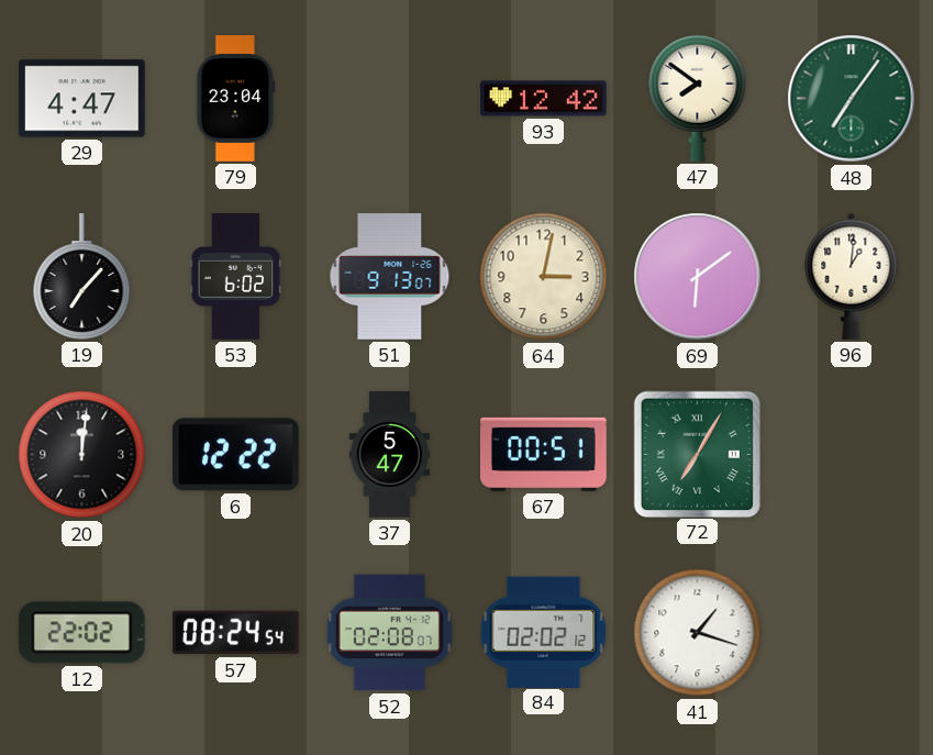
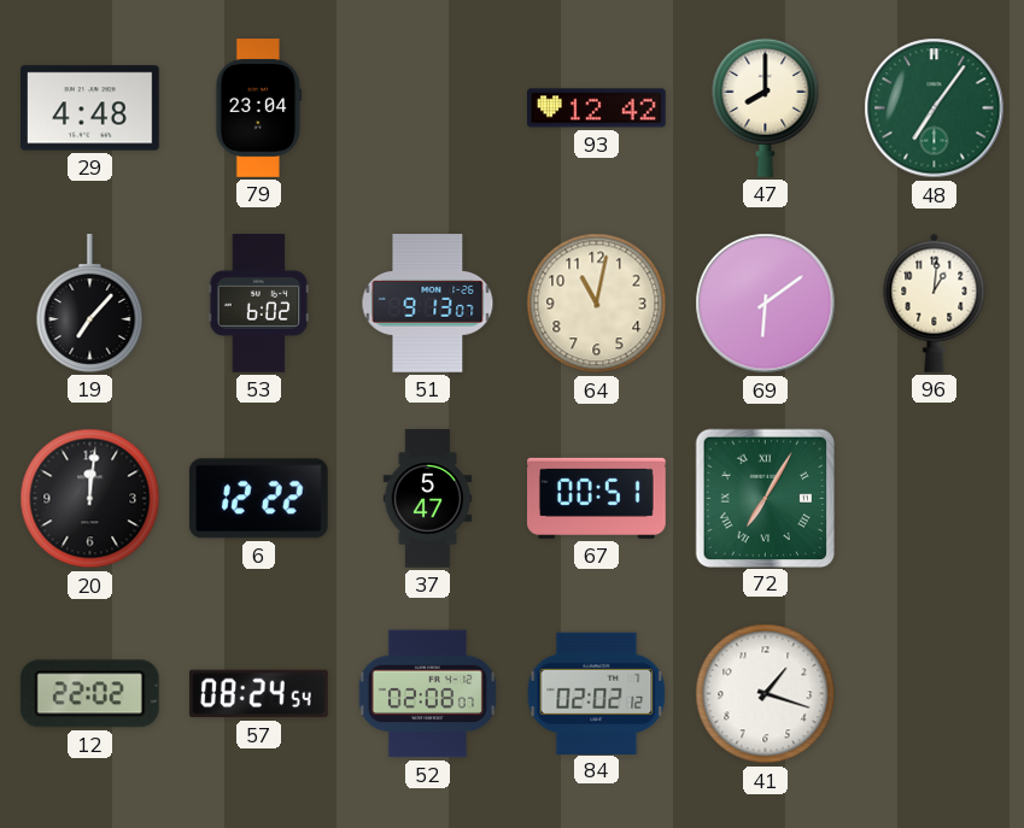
29: 4:47 -> 4:48
47: 7:51 -> 8:00
64: 3:02 -> 11:02
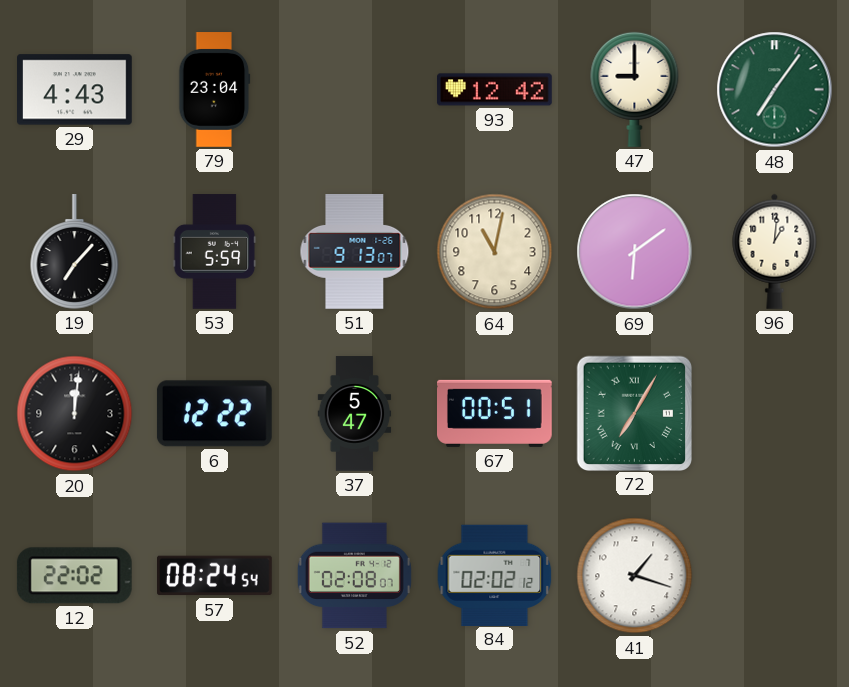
29: 4:48 -> 4:43
47: 8:00 -> 9:00
53: 6:02 -> 5:59
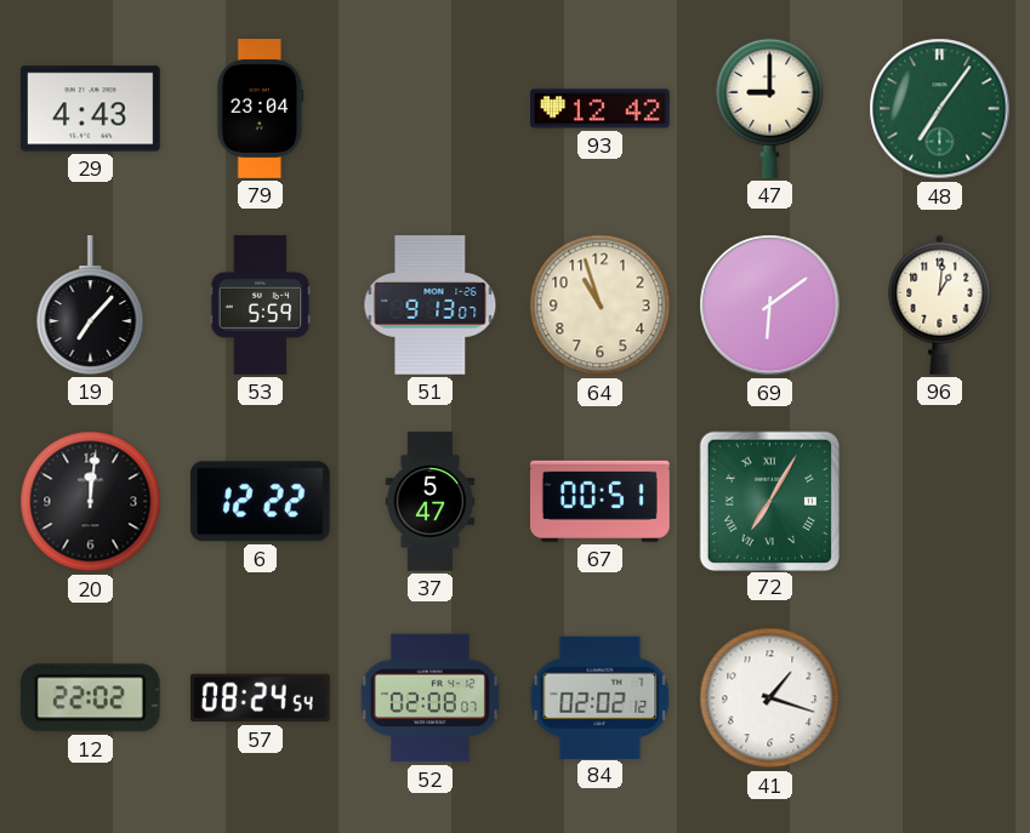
64: 11:02 -> 10:57
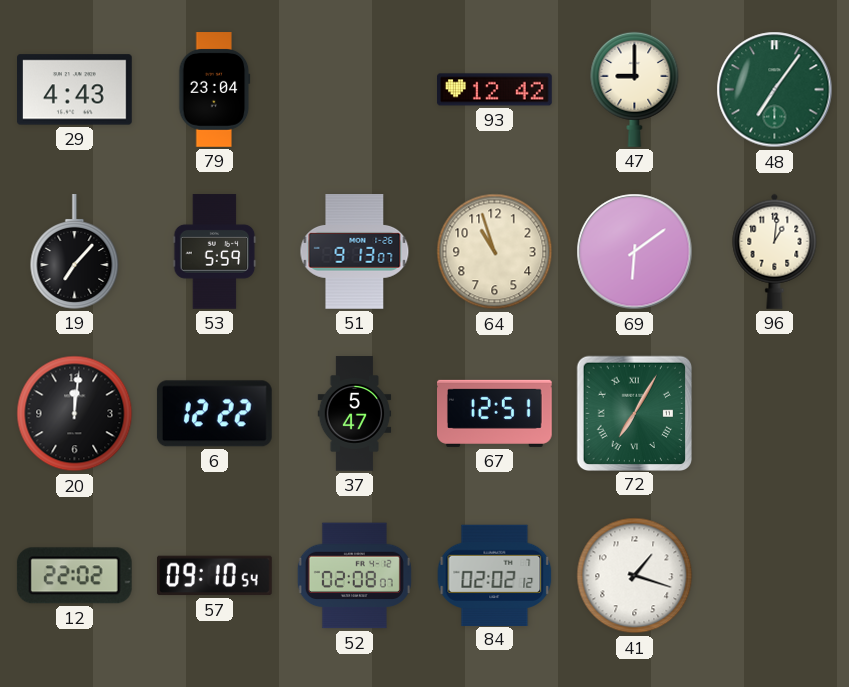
67: 00:51 -> 12:51
57: 08:24 -> 09:10
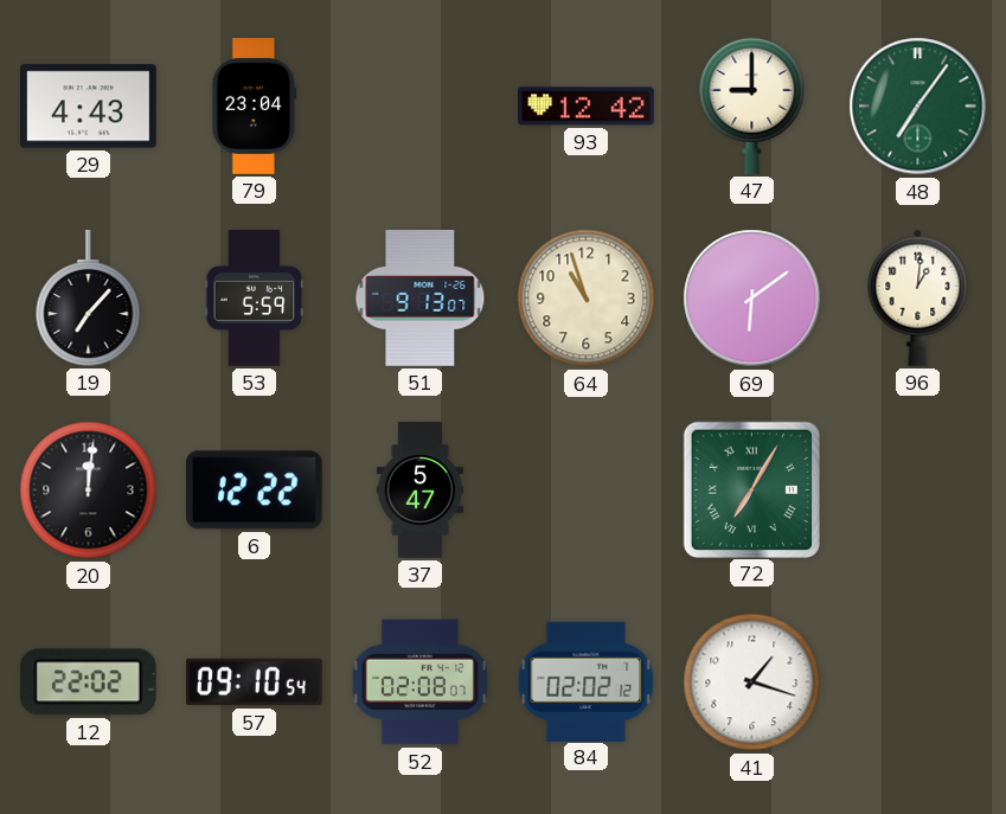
67: 12:51 -> none
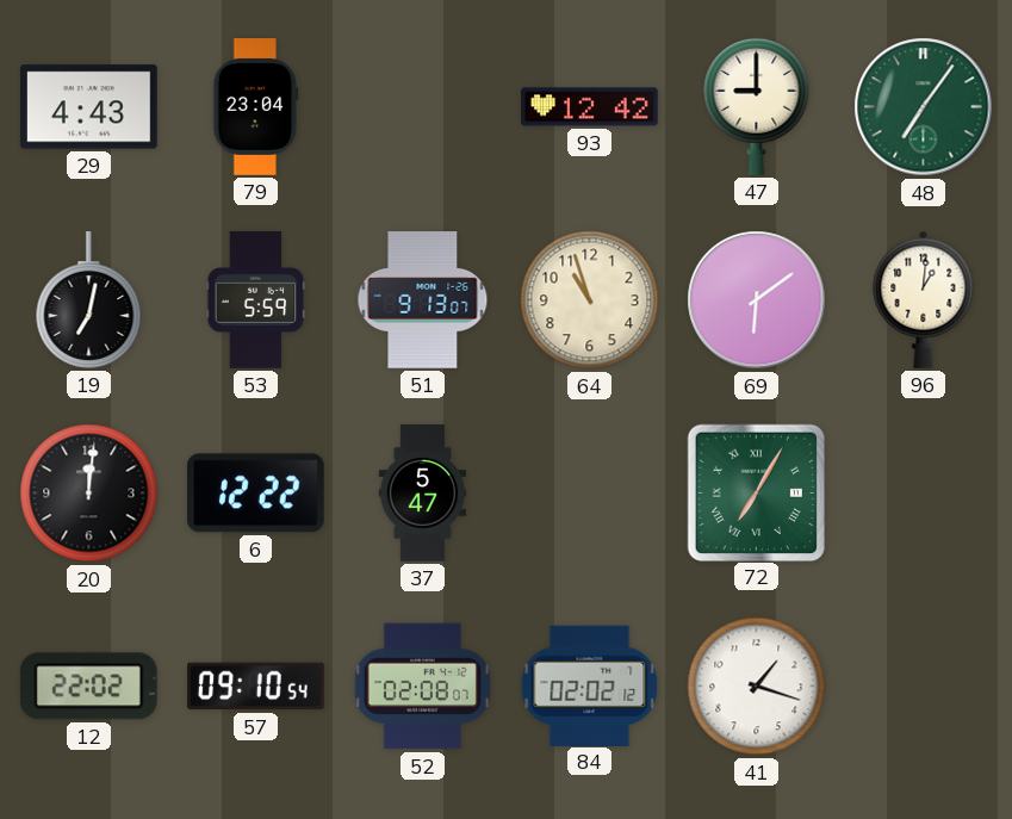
19: 7:07 -> 7:02
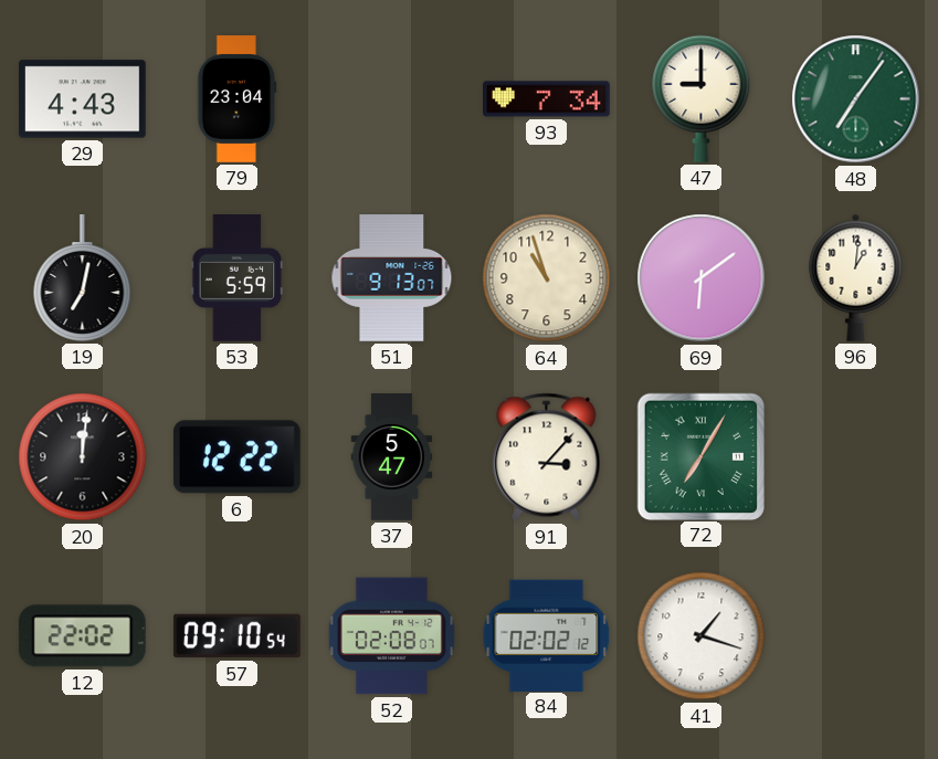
93: 12:42 -> 7:34
91: none -> 3:07
